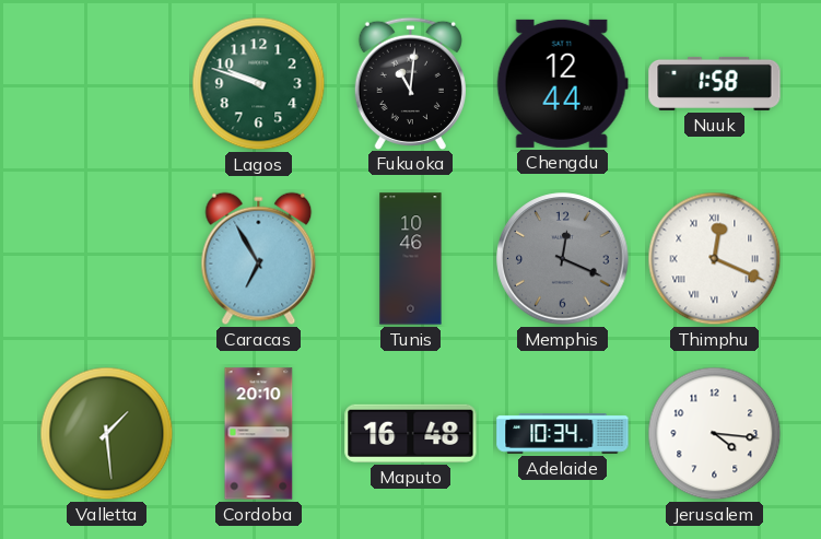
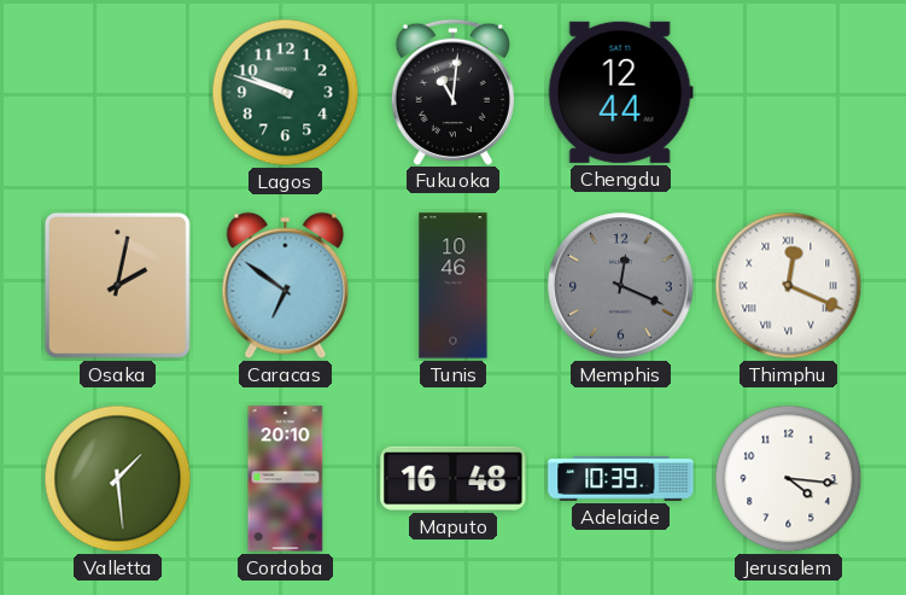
Nuuk: 1:58 -> none
Osaka: none -> 2:02
Caracas: 6:55 -> 6:51
Adelaide: 10:34 -> 10:39
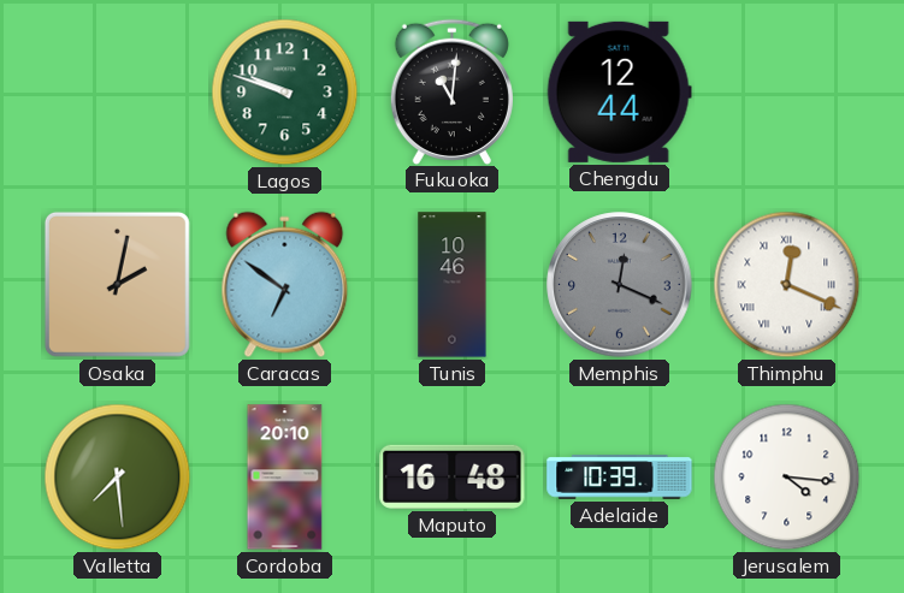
Valletta: 1:29 -> 7:29
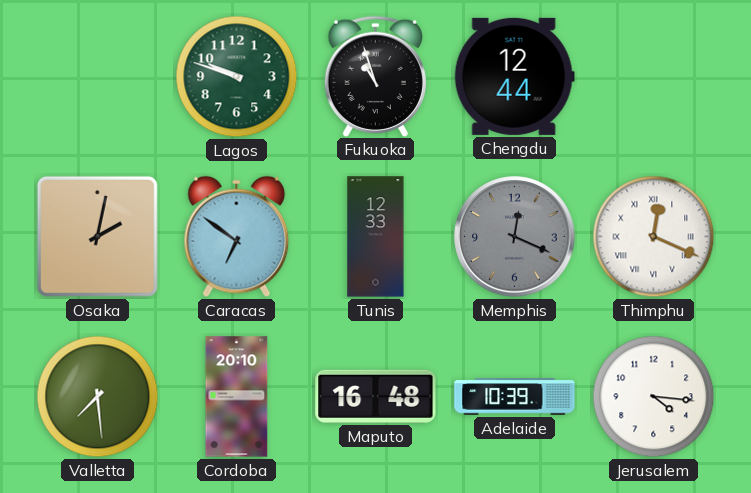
Fukuoka: 11:01 -> 10:57
Tunis: 10:46 -> 12:33
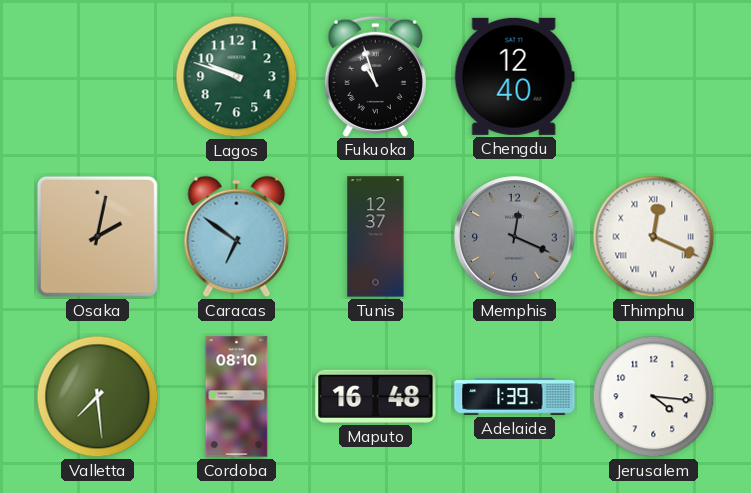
Chengdu: 12:44 -> 12:40
Tunis: 12:33 -> 12:37
Cordoba: 20:10 -> 08:10
Adelaide: 10:39 -> 1:39
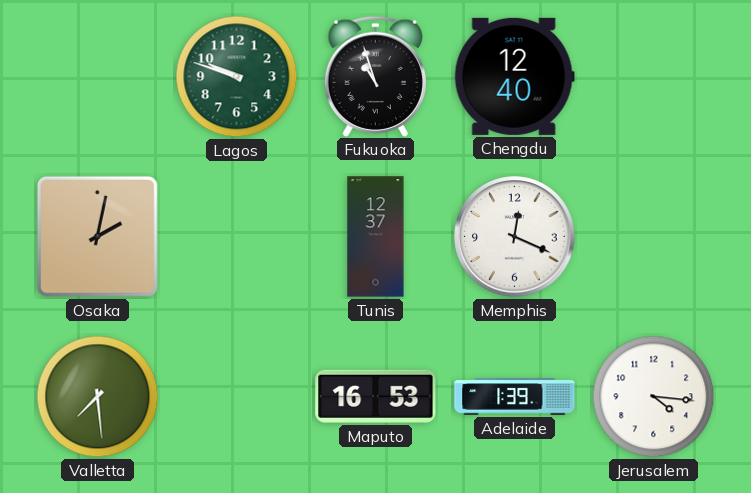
Caracas: 6:51 -> none
Memphis dial: grey -> white
Thimphu: 12:19 -> none
Cordoba: 08:10 -> none
Maputo: 16:48 -> 16:53
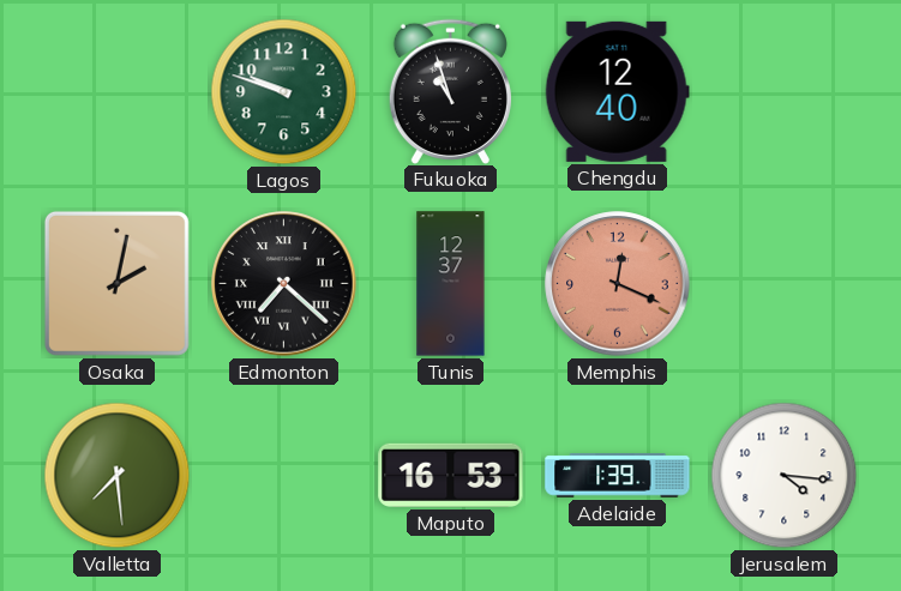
Edmonton: none -> 7:22
Memphis dial: white -> salmon
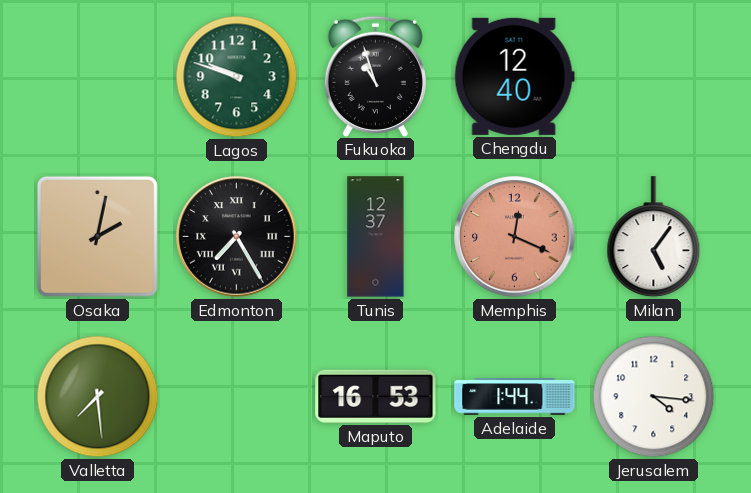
Edmonton: 7:22 -> 7:25
Milan: none -> 5:06
Adelaide: 1:39 -> 1:44
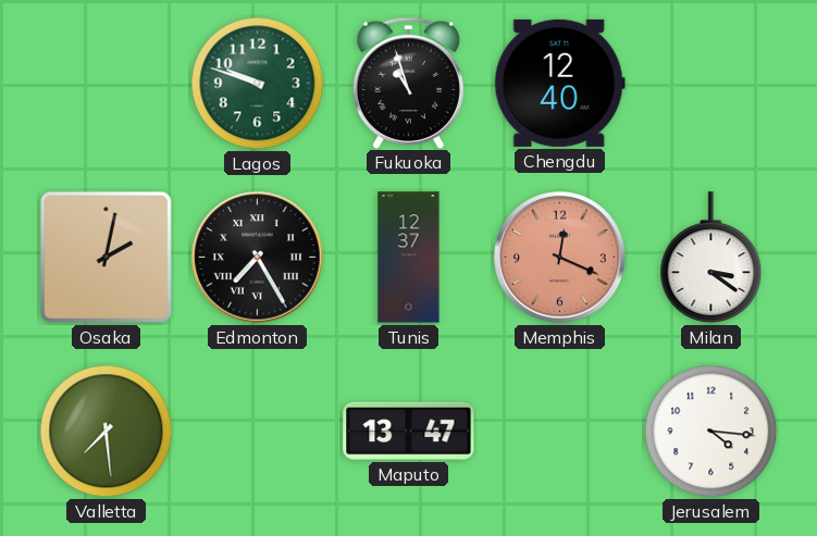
Milan: 5:06 -> 3:21
Maputo: 16:53 -> 13:47
Adelaide: 1:44 -> none
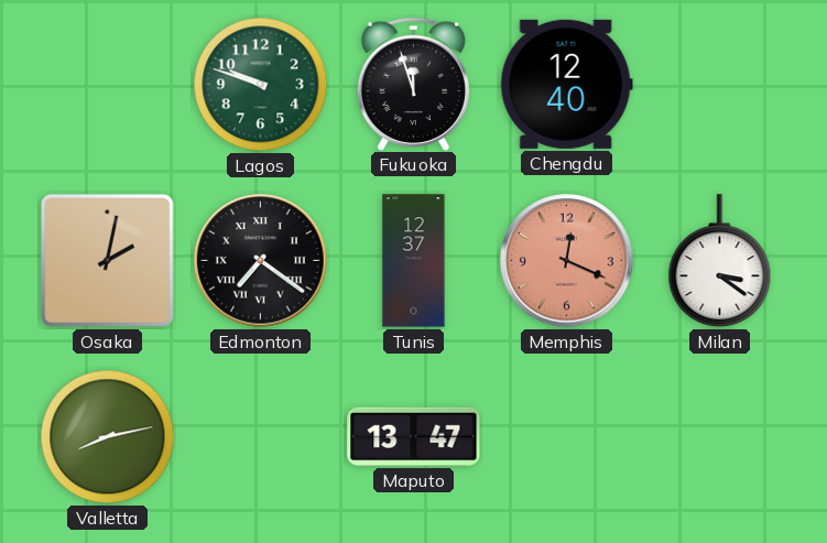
Fukuoka: 10:57 -> 11:57
Edmonton: 7:25 -> 7:21
Valletta: 7:29 -> 8:13
Jerusalem: 4:16 -> none
